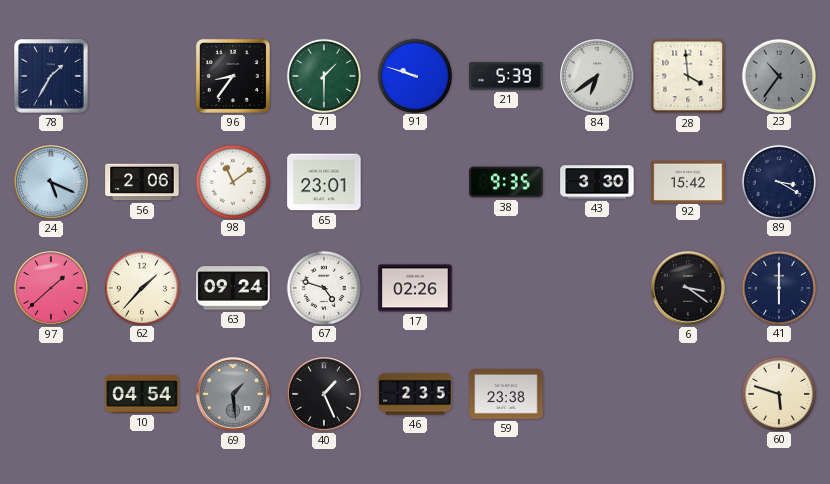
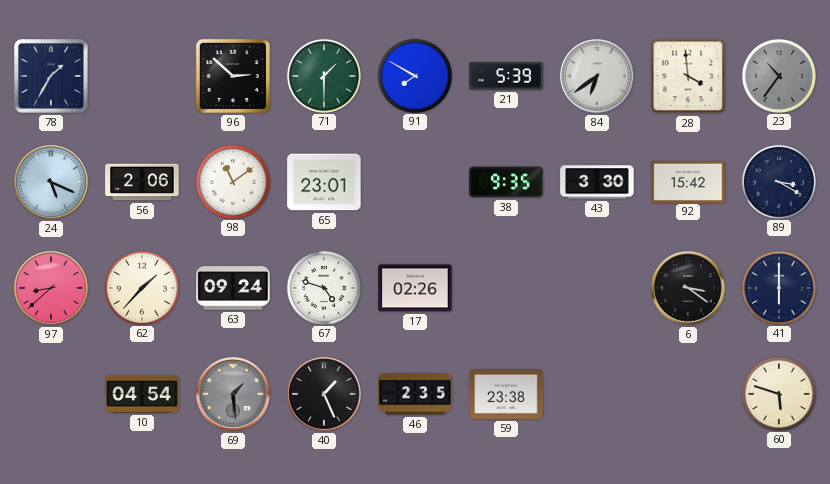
96: 8:36 -> 2:52
91: 9:48 -> 7:50
97: 1:38 -> 8:38
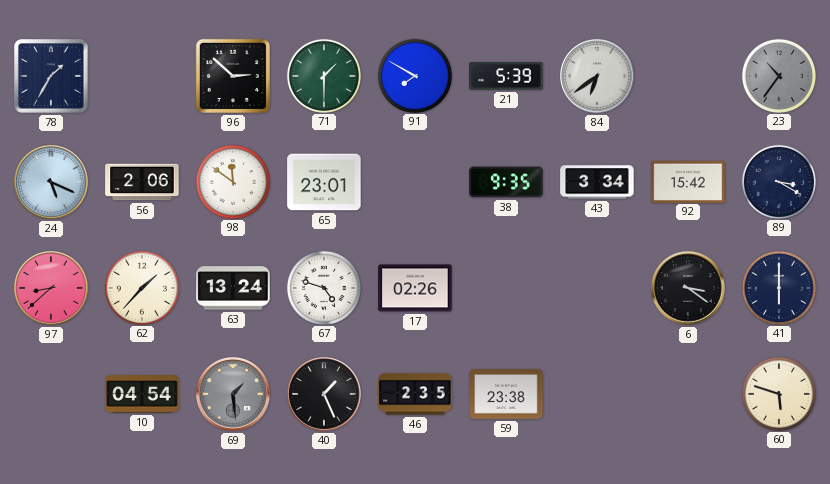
28: 3:59 -> none
98: 11:09 -> 11:51
43: 3:30 -> 3:34
63: 09:24 -> 13:24
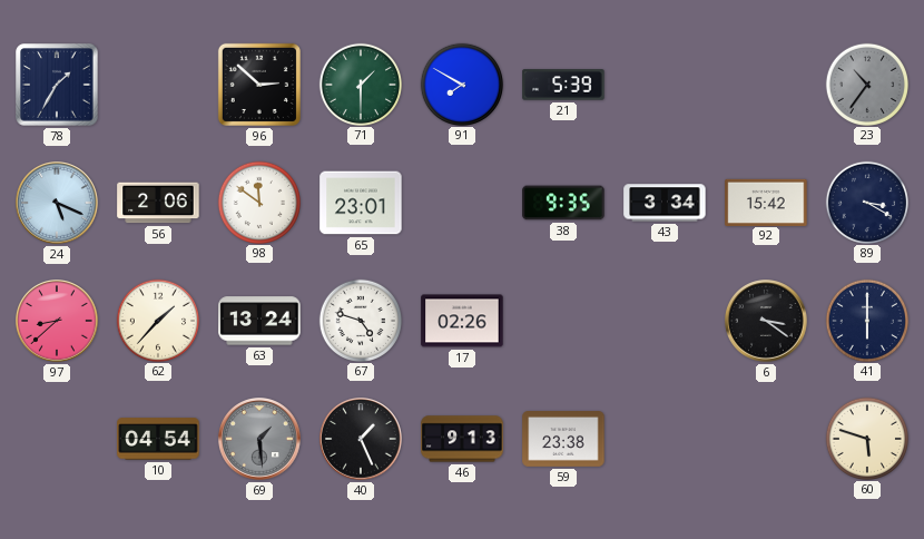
84: 6:39 -> none
46: 2:35 -> 9:13
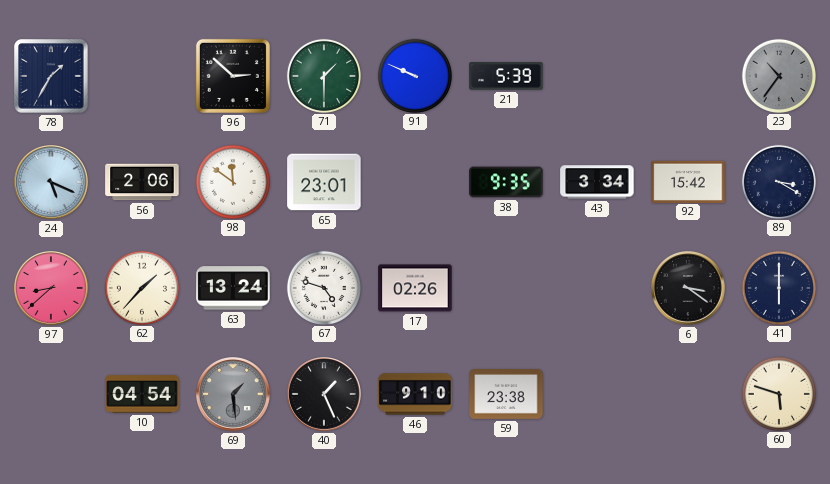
91: 7:50 -> 9:49
46: 9:13 -> 9:10
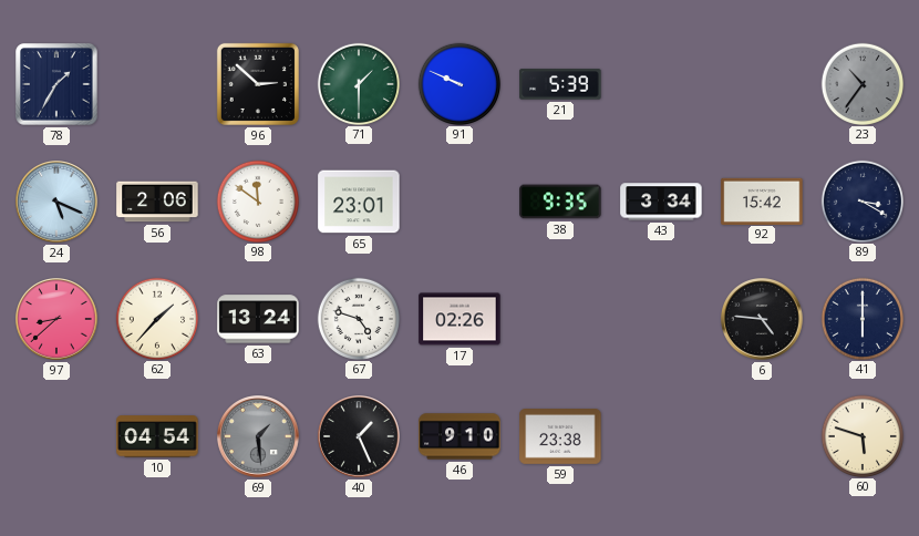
6: 3:21 -> 4:46
